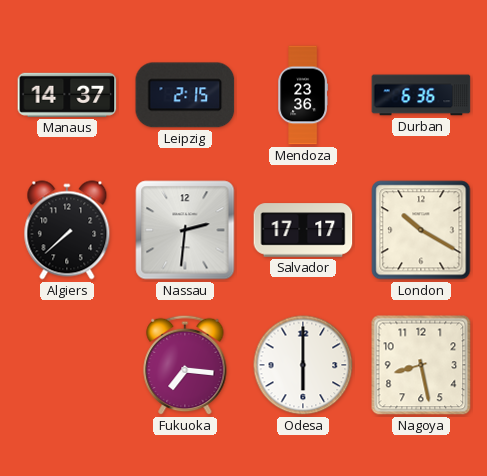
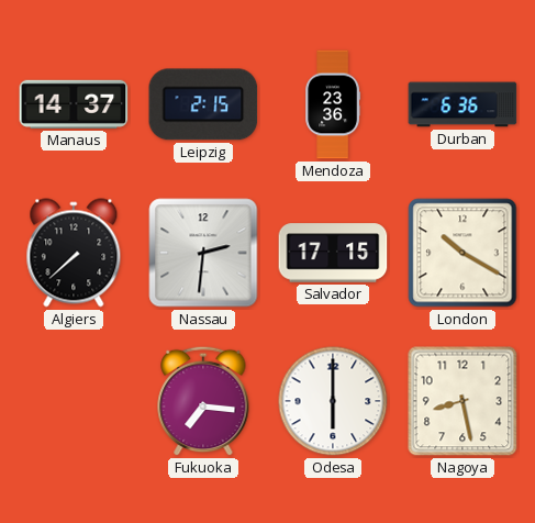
Salvador: 17:17 -> 17:15
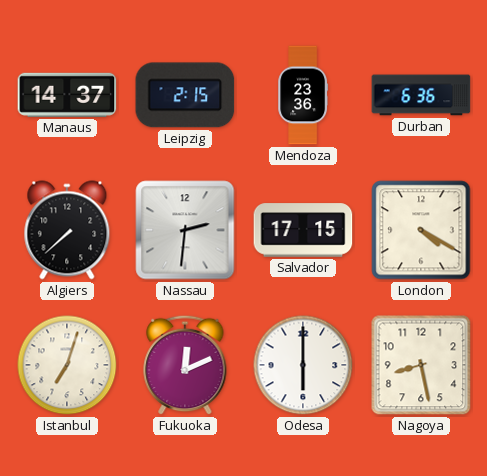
London: 10:20 -> 4:20
Istanbul: none -> 7:03
Fukuoka: 7:16 -> 12:11
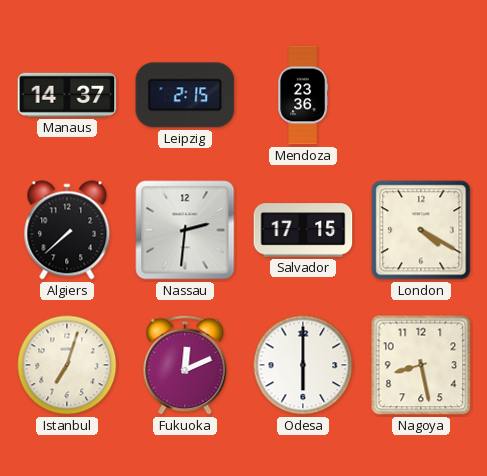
Durban: 6:36 -> none
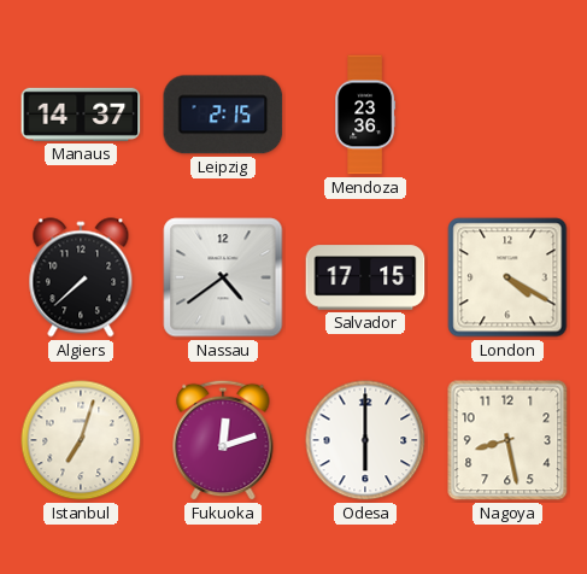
Nassau: 2:31 -> 4:39
Fukuoka: 12:11 -> 12:12
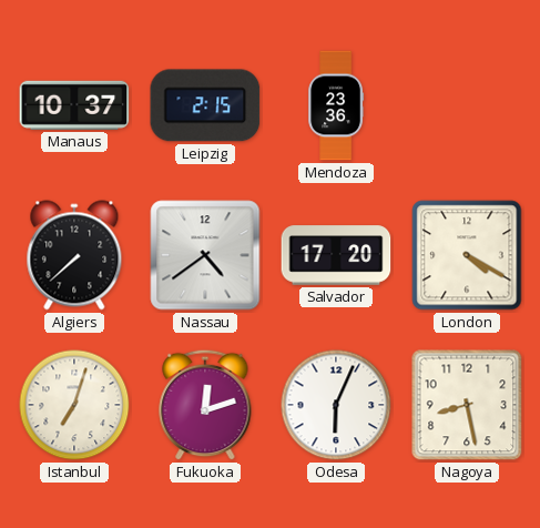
Manaus: 14:37 -> 10:37
Salvador: 17:15 -> 17:20
Odesa: 6:00 -> 6:04
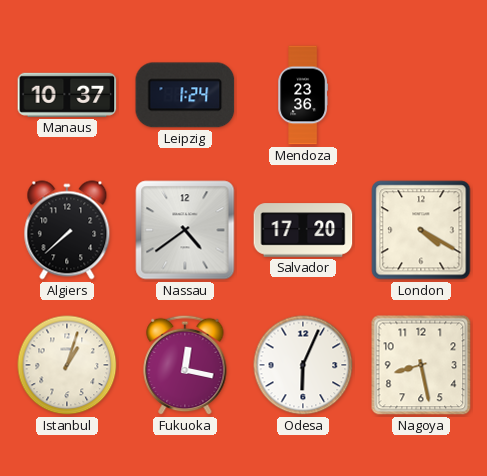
Leipzig: 2:15 -> 1:24
Istanbul: 7:03 -> 1:03
Fukuoka: 12:12 -> 12:17
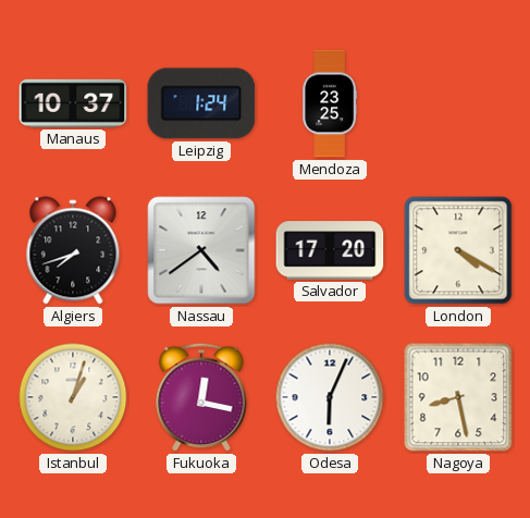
Mendoza: 23:36 -> 23:25
Algiers: 7:38 -> 7:42
